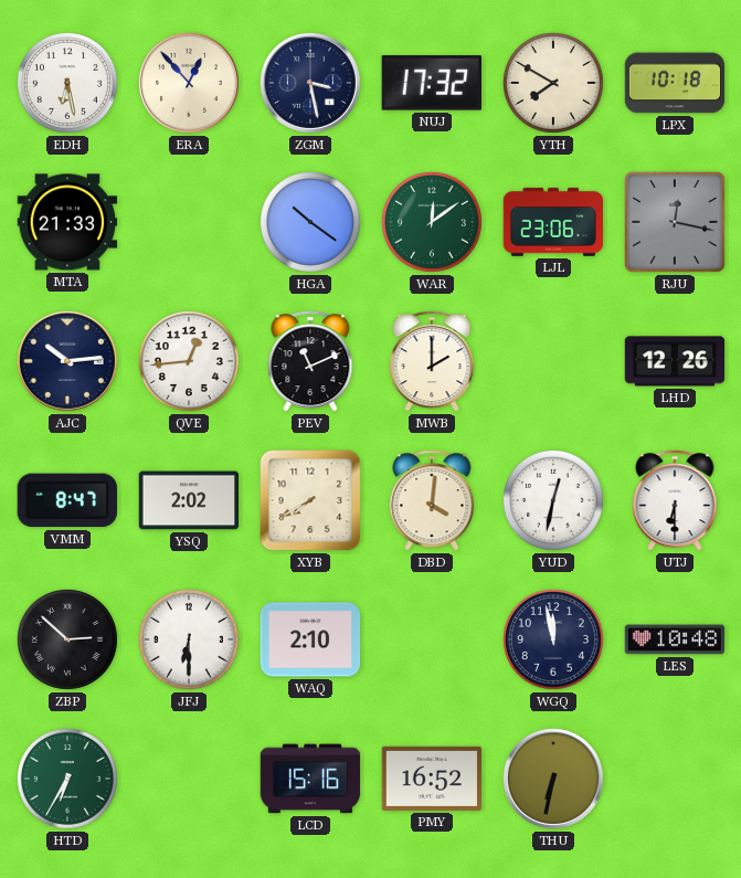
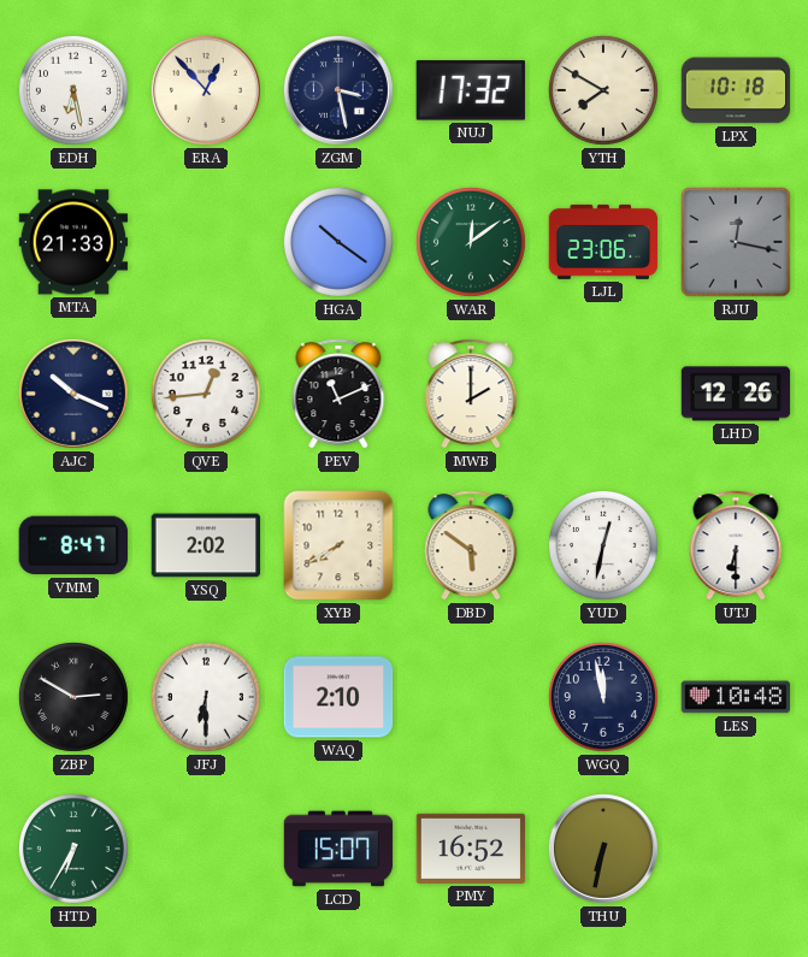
AJC: 10:14 -> 10:19
DBD: 4:01 -> 5:51
ZBP: 2:52 -> 2:50
LCD: 15:16 -> 15:07
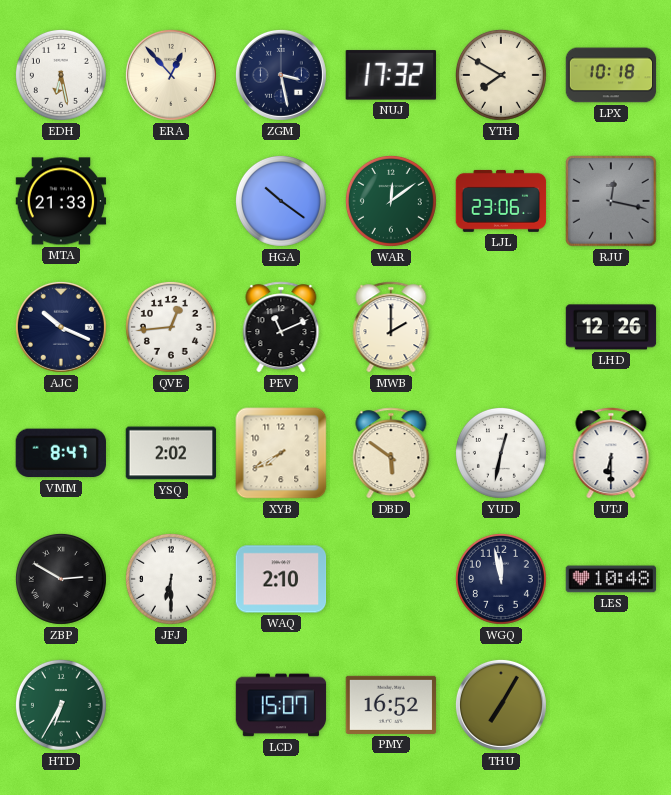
THU: 6:32 -> 7:05
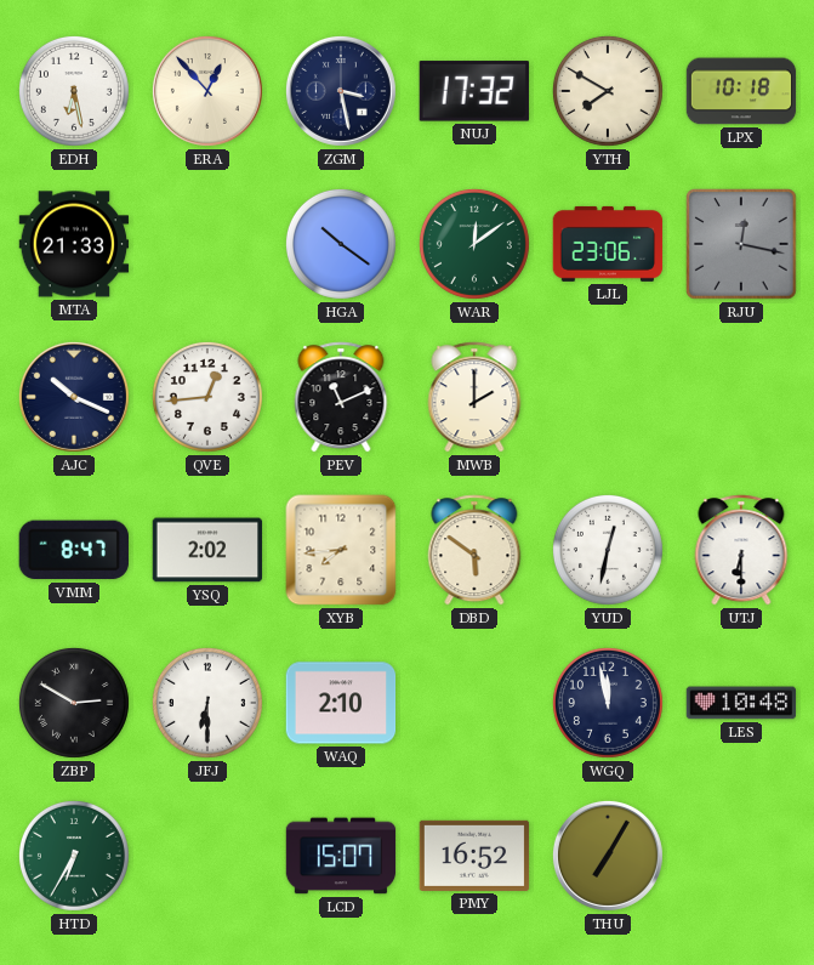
LHD: 12:26 -> none
XYB: 7:40 -> 7:44
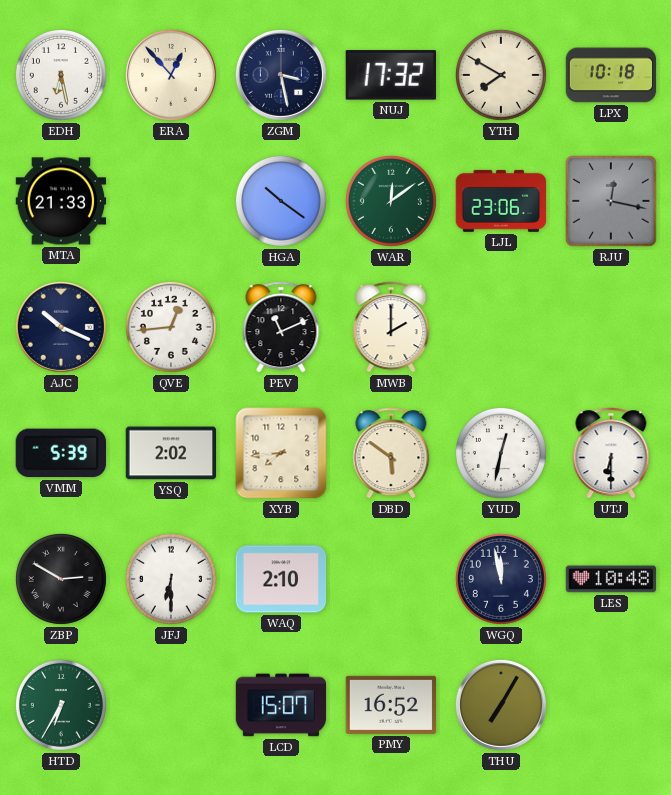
VMM: 8:47 -> 5:39
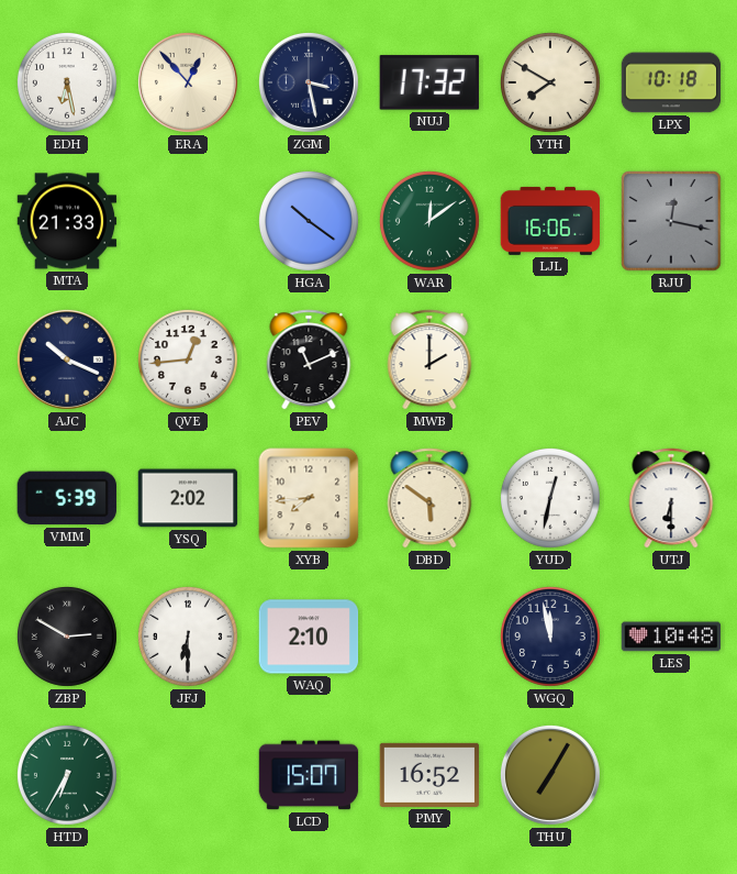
LJL: 23:06 -> 16:06
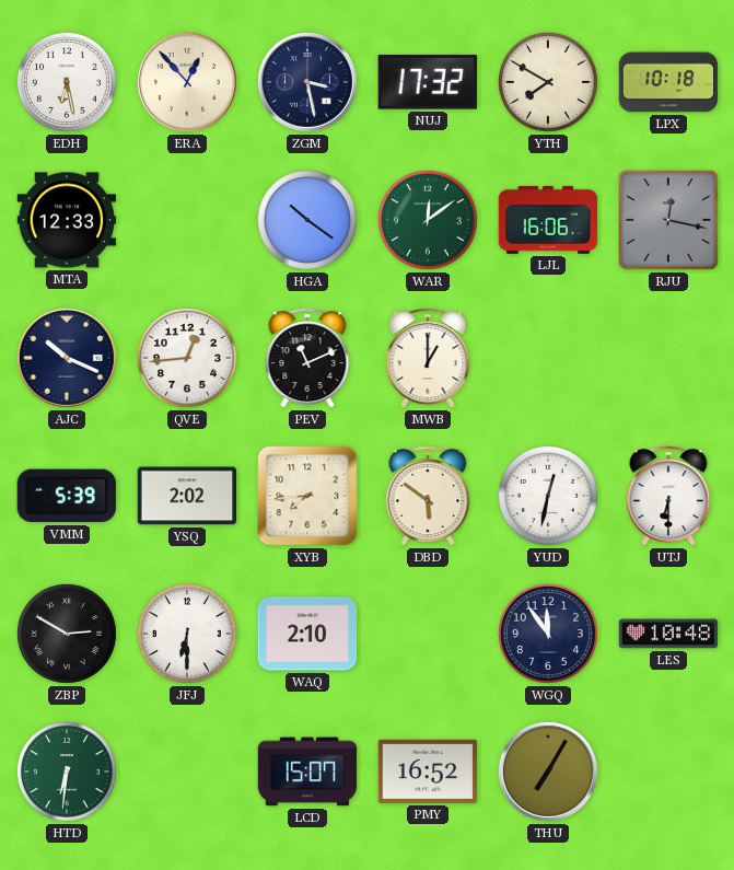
MTA: 21:33 -> 12:33
MWB: 2:00 -> 1:00
WGQ: 11:58 -> 11:54
HTD: 6:35 -> 6:31
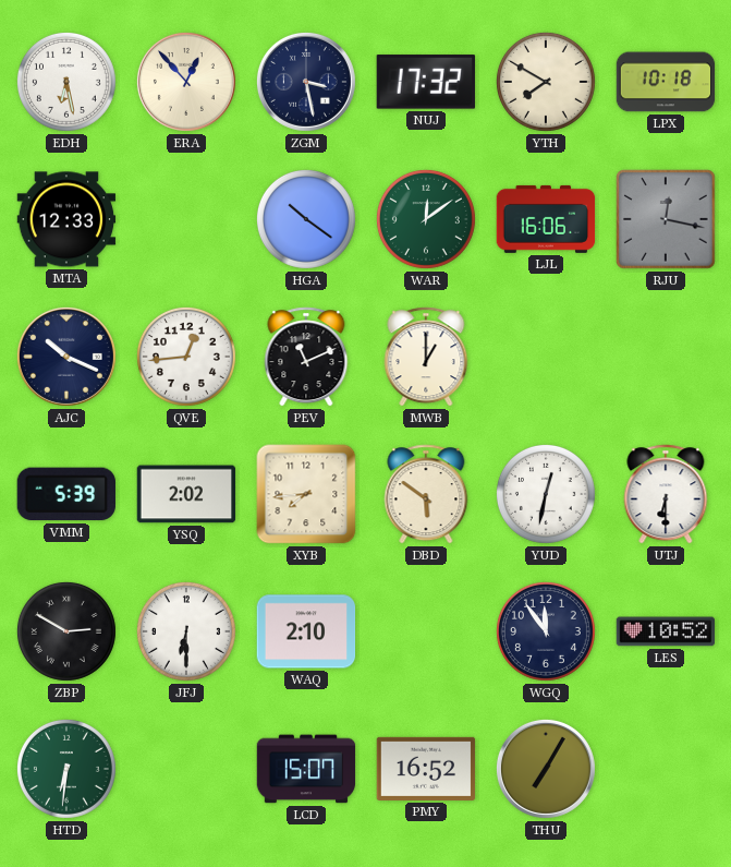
LES: 10:48 -> 10:52
